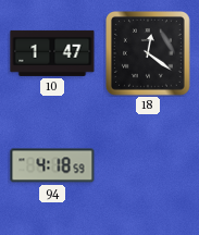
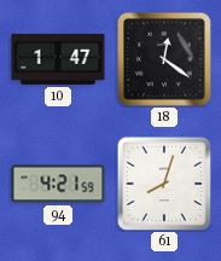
94: 4:18 -> 4:21
61: none -> 8:03
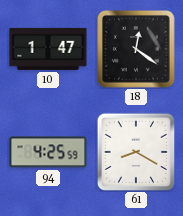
94: 4:21 -> 4:25
61: 8:03 -> 8:20
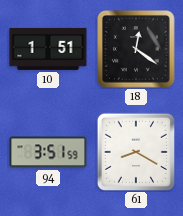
10: 1:47 -> 1:51
94: 4:25 -> 3:51
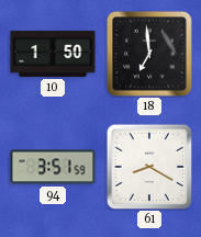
10: 1:51 -> 1:50
18: 12:21 -> 6:59
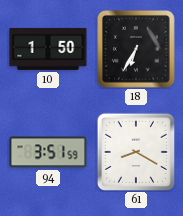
18: 6:59 -> 6:35
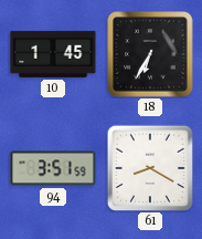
10: 1:50 -> 1:45
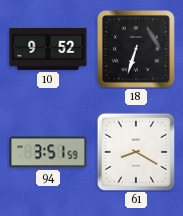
10: 1:45 -> 9:52
18: 6:35 -> 6:33
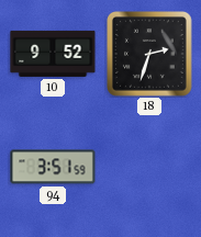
18: 6:33 -> 2:33
61: 8:20 -> none
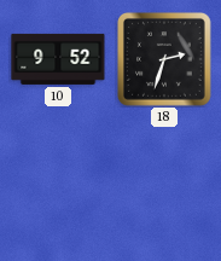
94: 3:51 -> none
